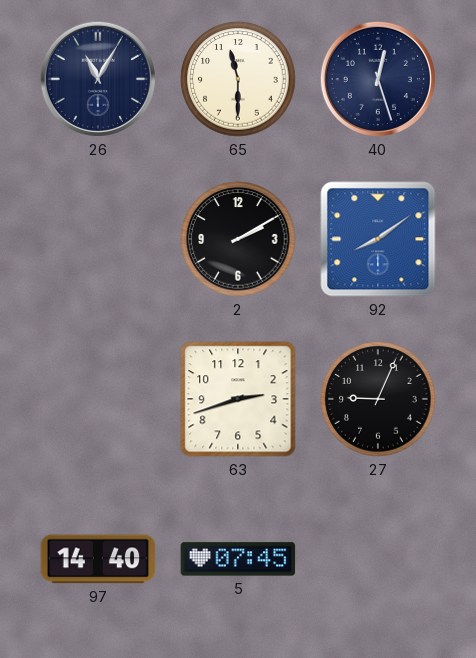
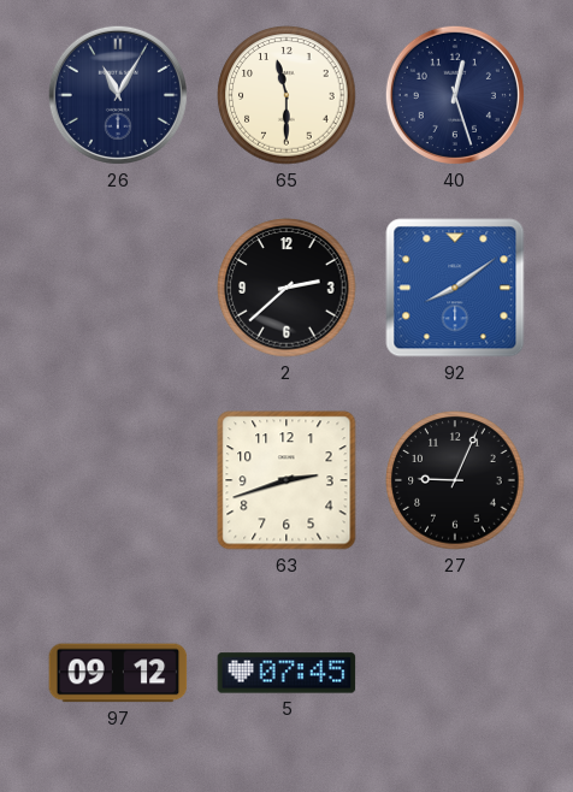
2: 2:10 -> 2:38
97: 14:40 -> 09:12
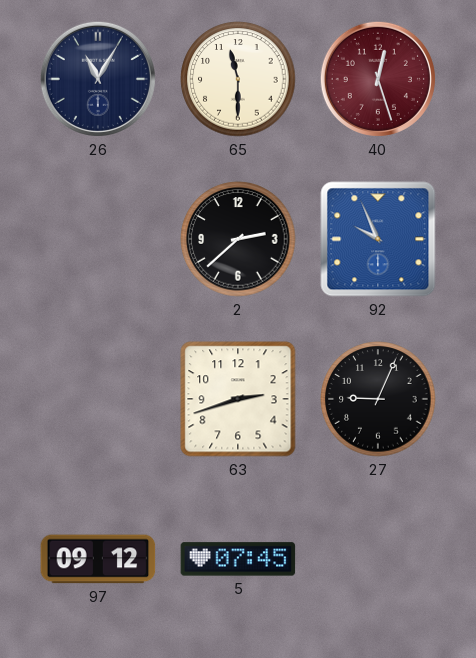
40 dial: navy -> burgundy
92: 8:09 -> 9:56
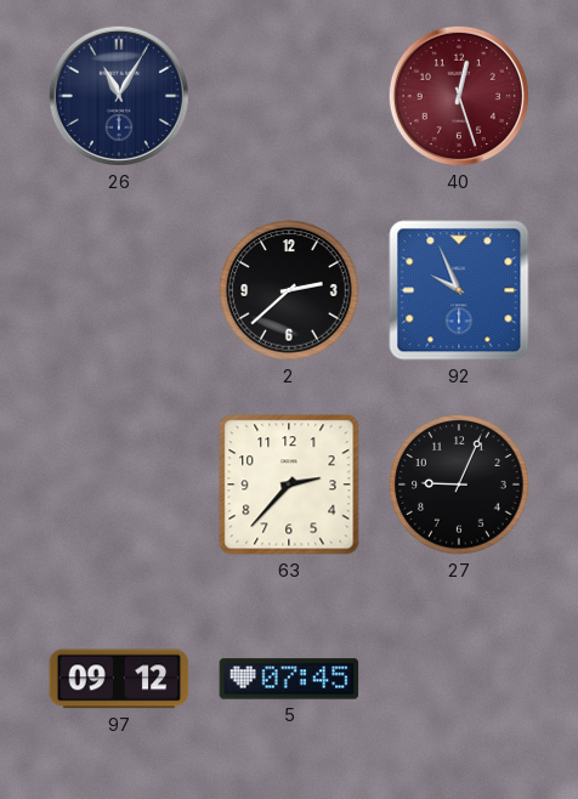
65: 11:30 -> none
63: 2:42 -> 2:37
